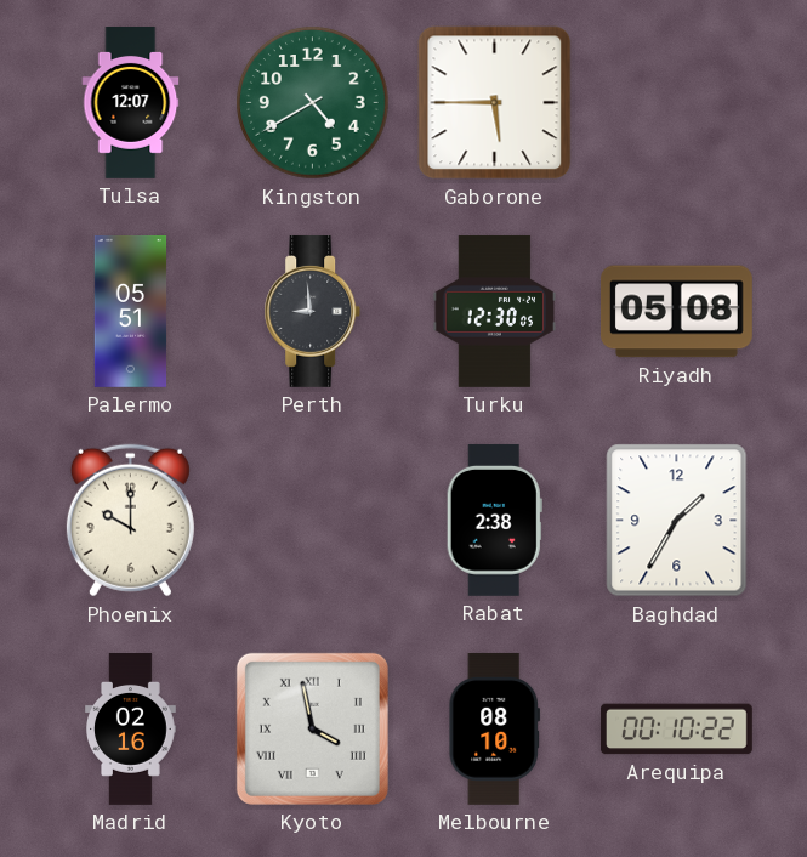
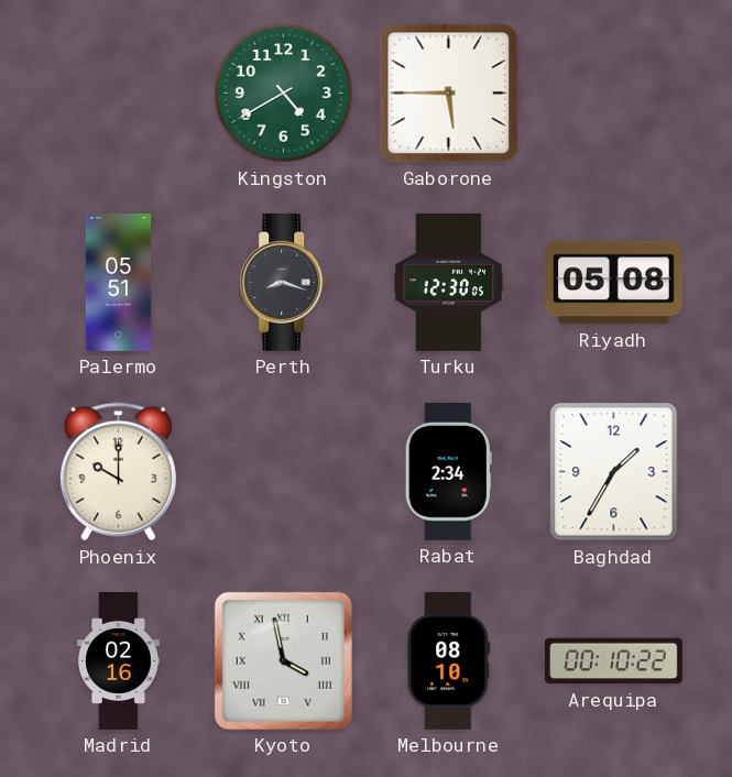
Tulsa: 12:07 -> none
Perth: 8:59 -> 8:18
Rabat: 2:38 -> 2:34
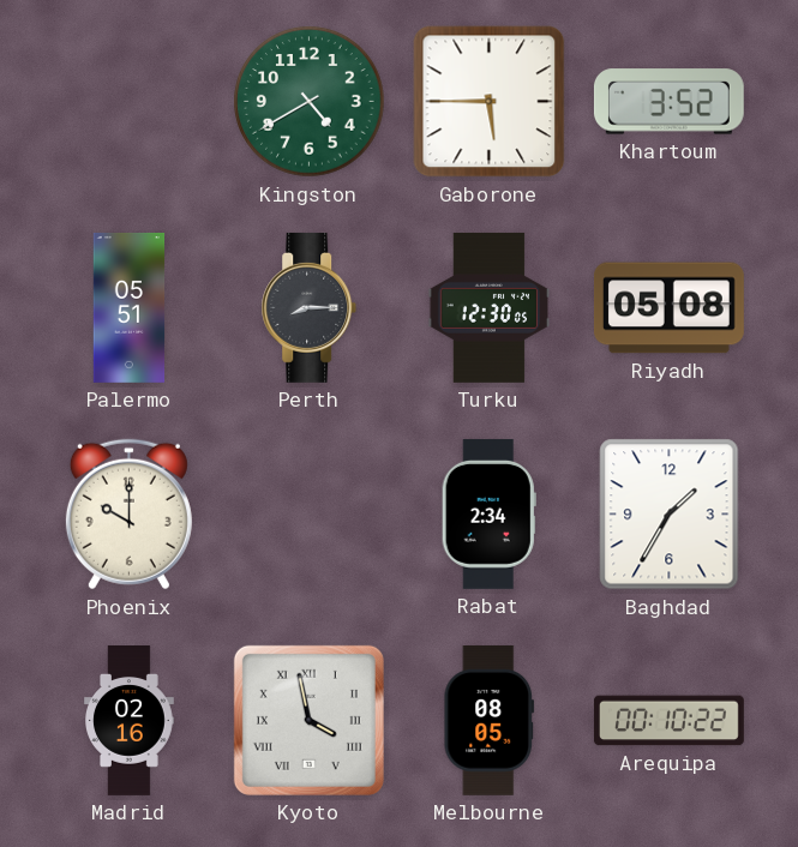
Khartoum: none -> 3:52
Perth: 8:18 -> 8:15
Melbourne: 08:10 -> 08:05
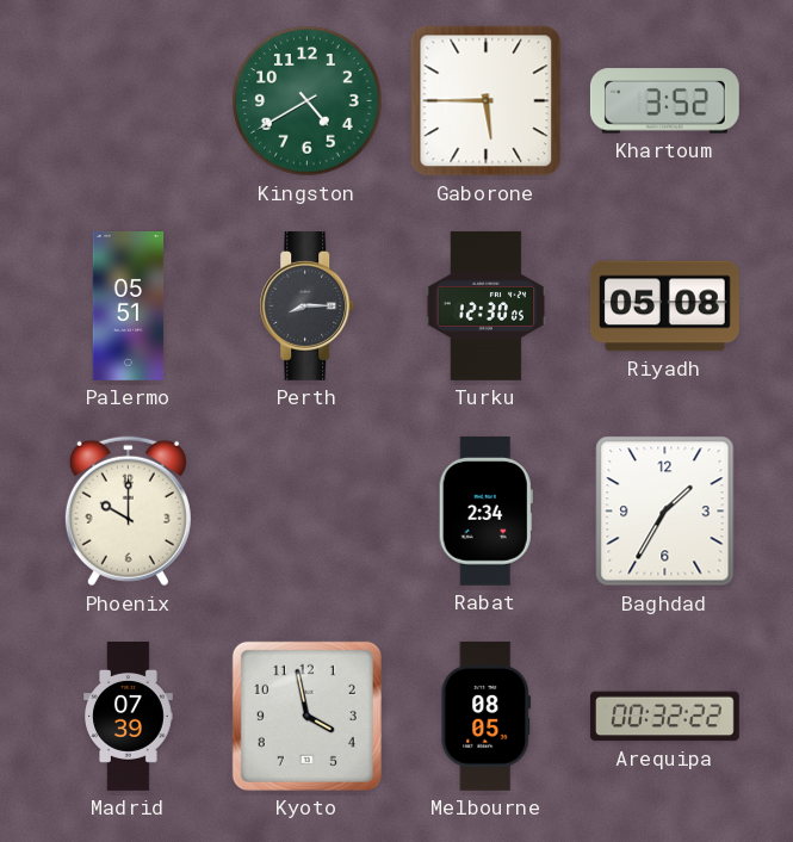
Madrid: 02:16 -> 07:39
Kyoto numerals: Roman -> Arabic
Arequipa: 00:10 -> 00:32
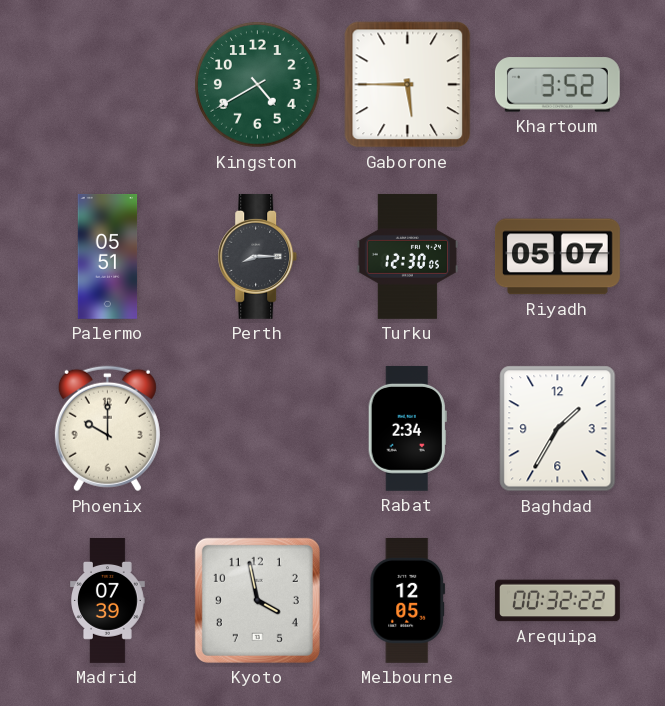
Riyadh: 05:08 -> 05:07
Melbourne: 08:05 -> 12:05
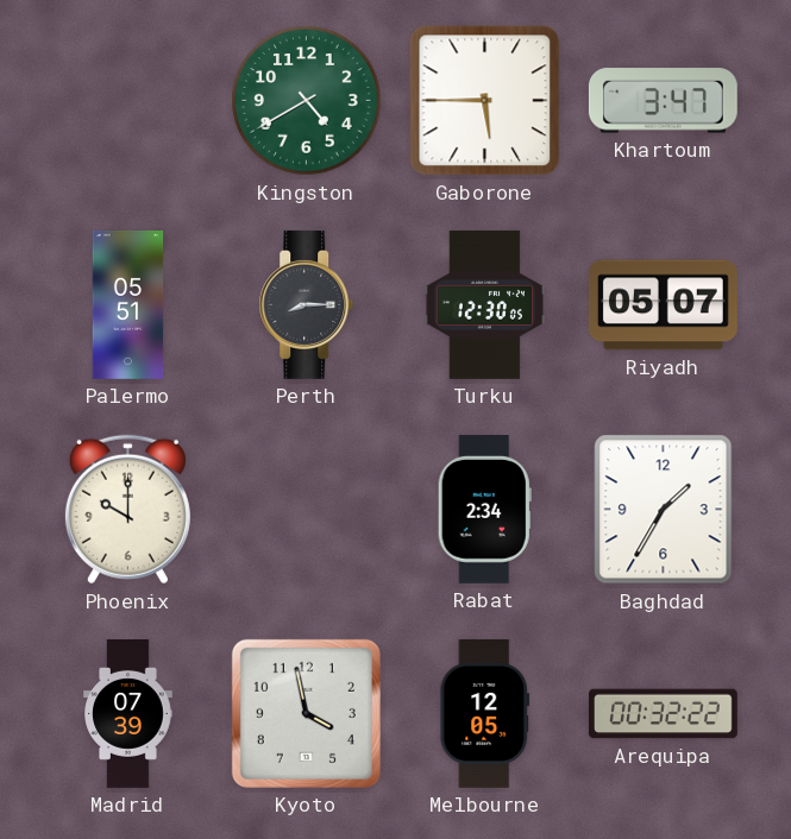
Khartoum: 3:52 -> 3:47
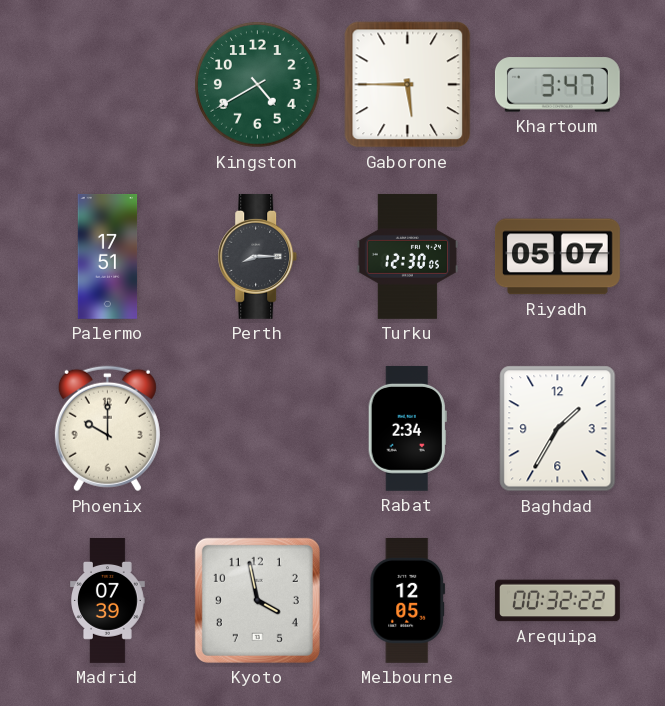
Palermo: 05:51 -> 17:51
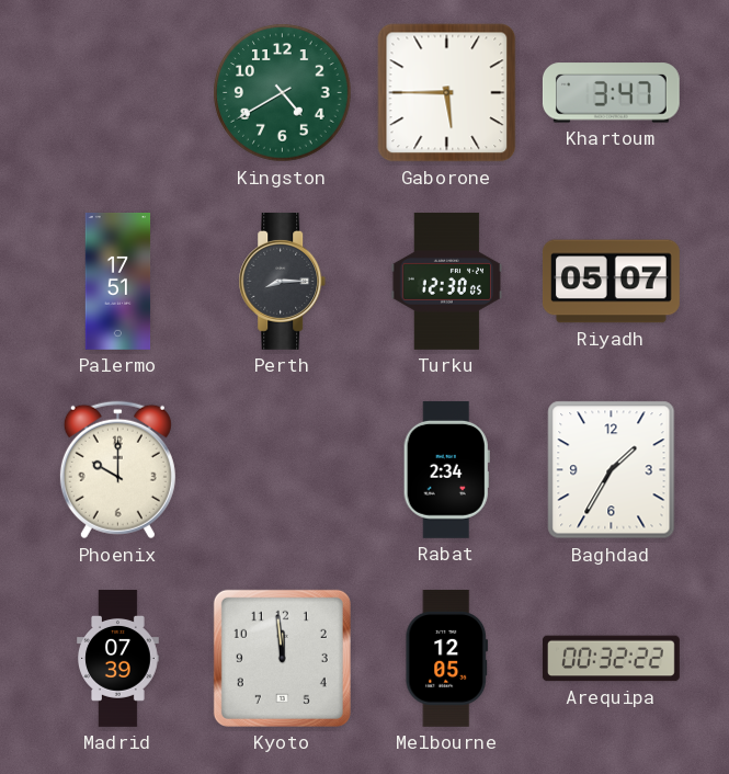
Kyoto: 3:58 -> 11:59
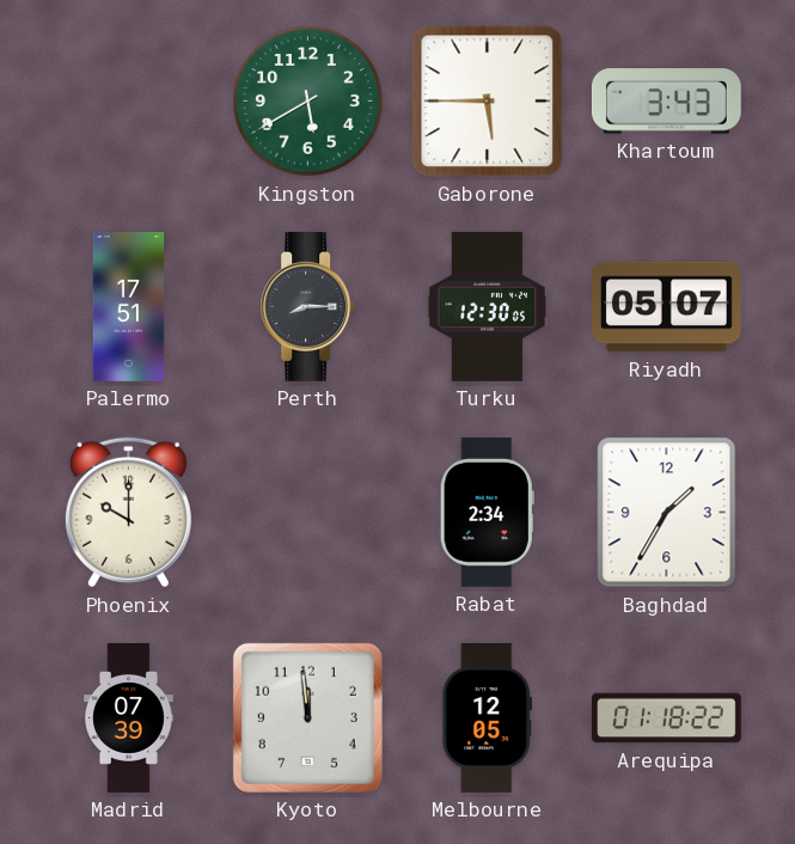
Kingston: 4:40 -> 5:40
Khartoum: 3:47 -> 3:43
Arequipa: 00:32 -> 01:18
